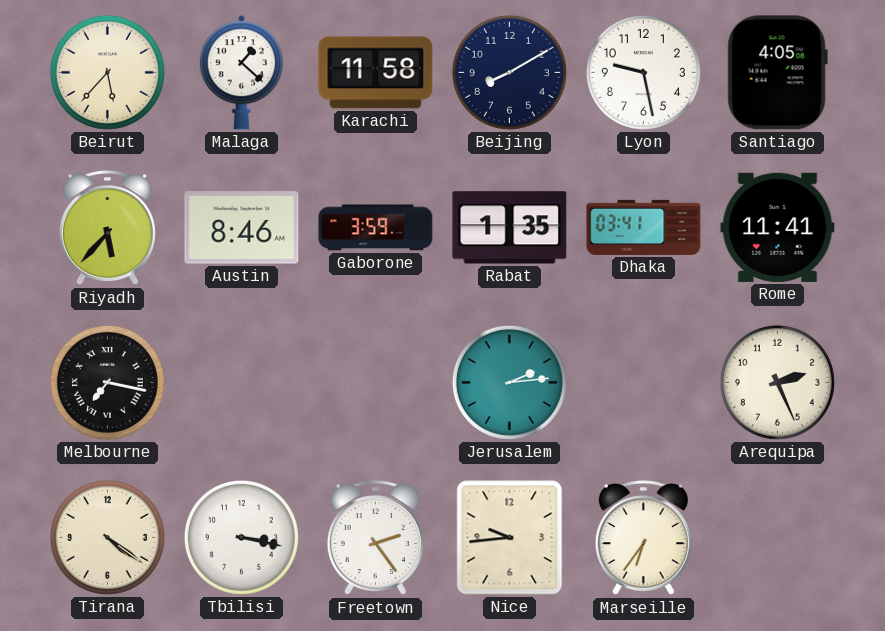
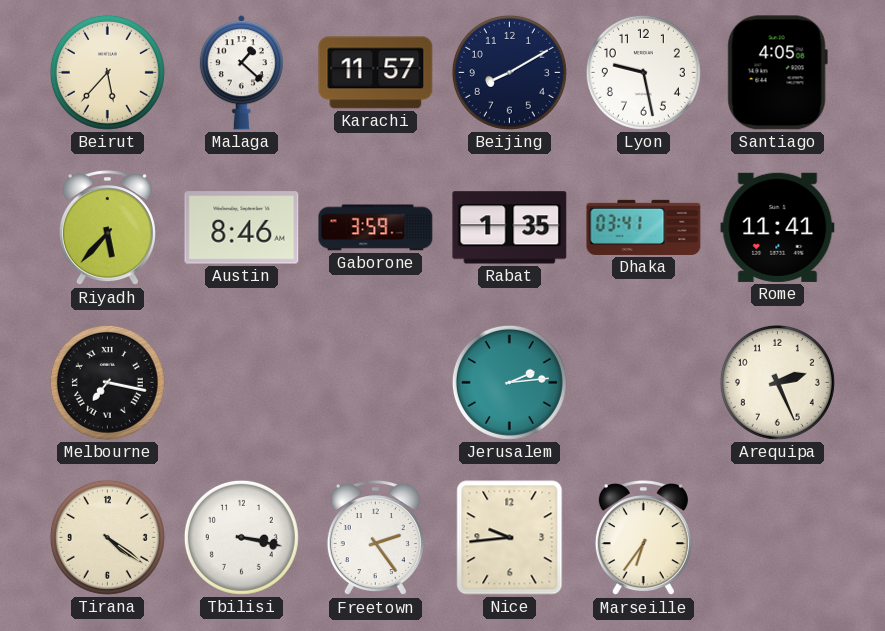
Karachi: 11:58 -> 11:57
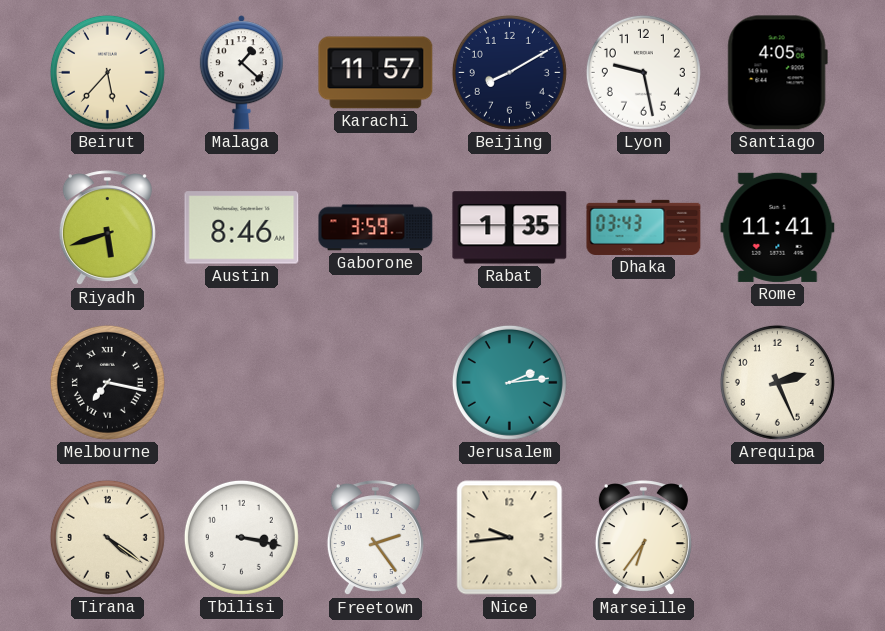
Riyadh: 5:37 -> 5:42
Dhaka: 03:41 -> 03:43
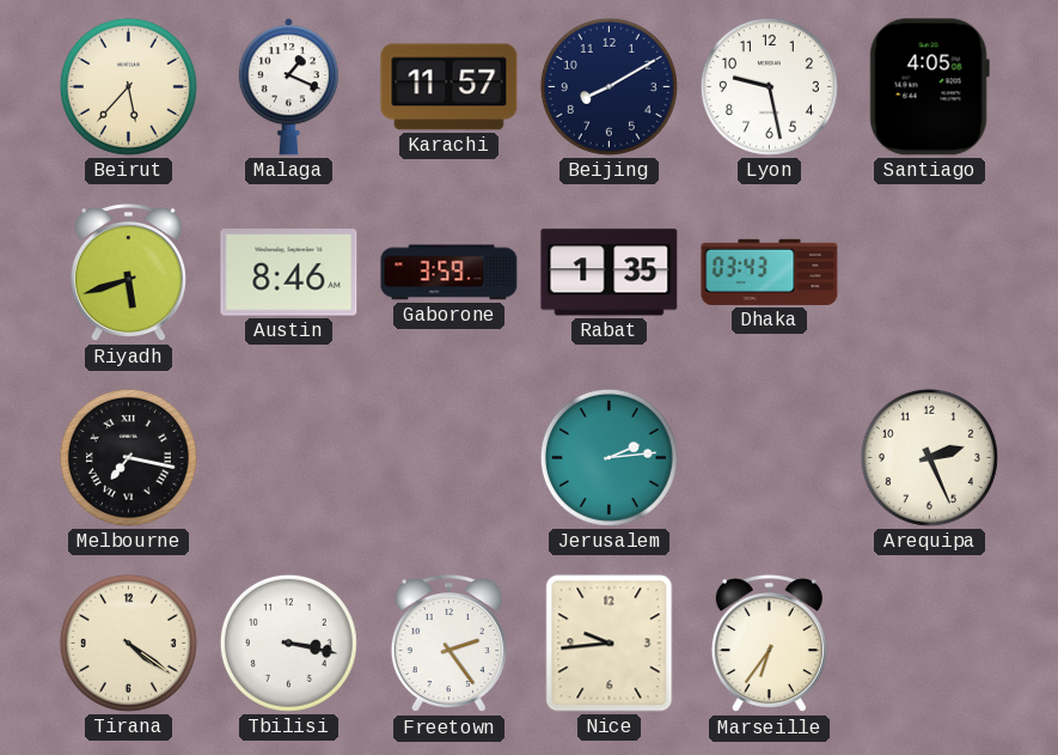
Malaga: 1:22 -> 1:19
Rome: 11:41 -> none
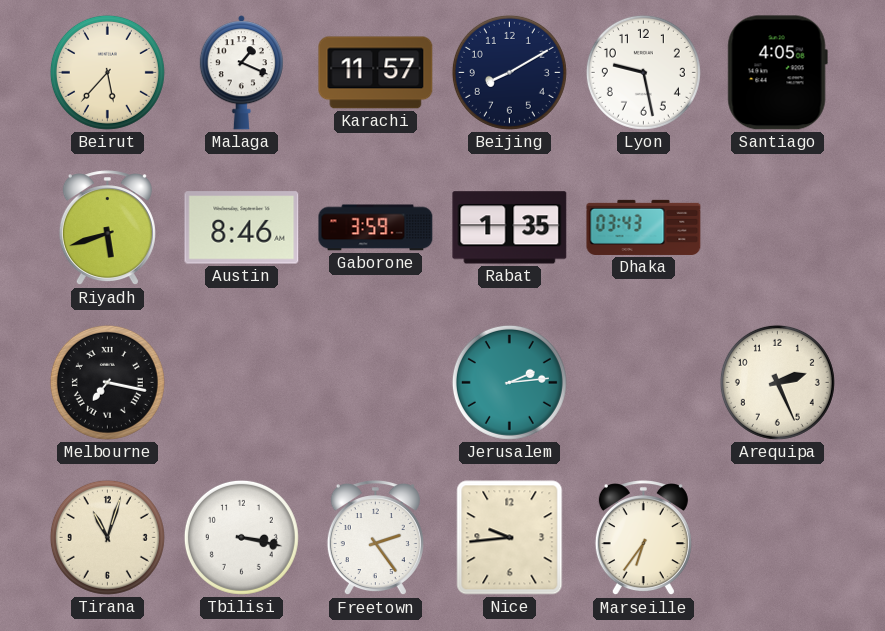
Tirana: 4:21 -> 11:03
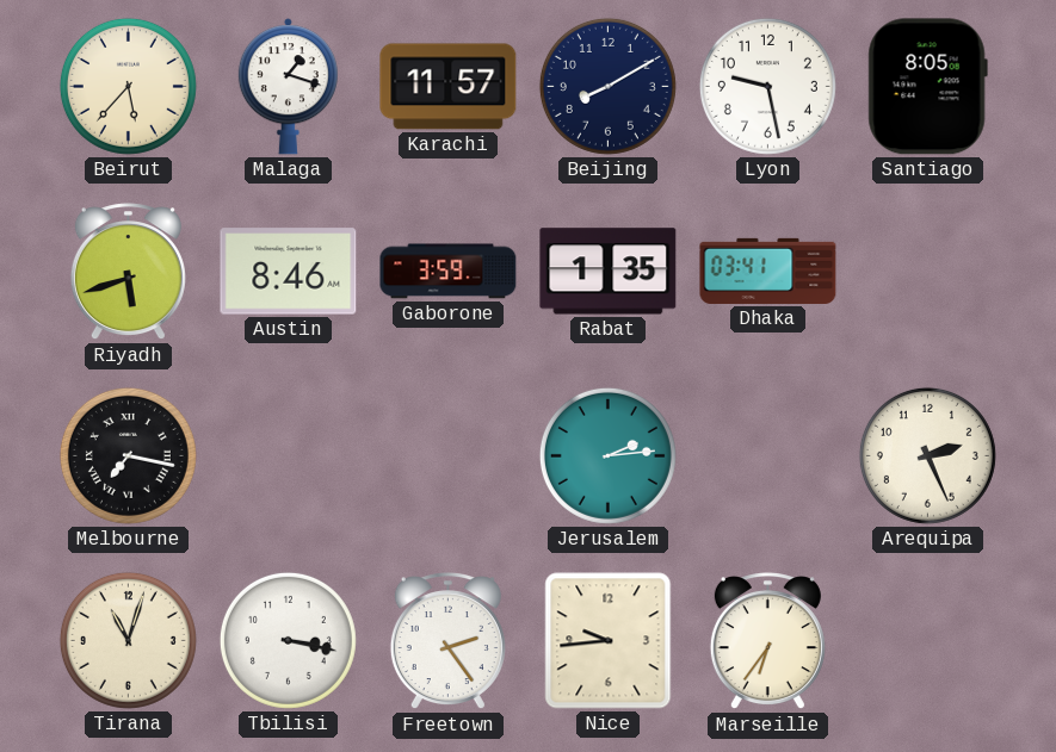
Malaga: 1:19 -> 1:18
Santiago: 4:05 -> 8:05
Dhaka: 03:43 -> 03:41
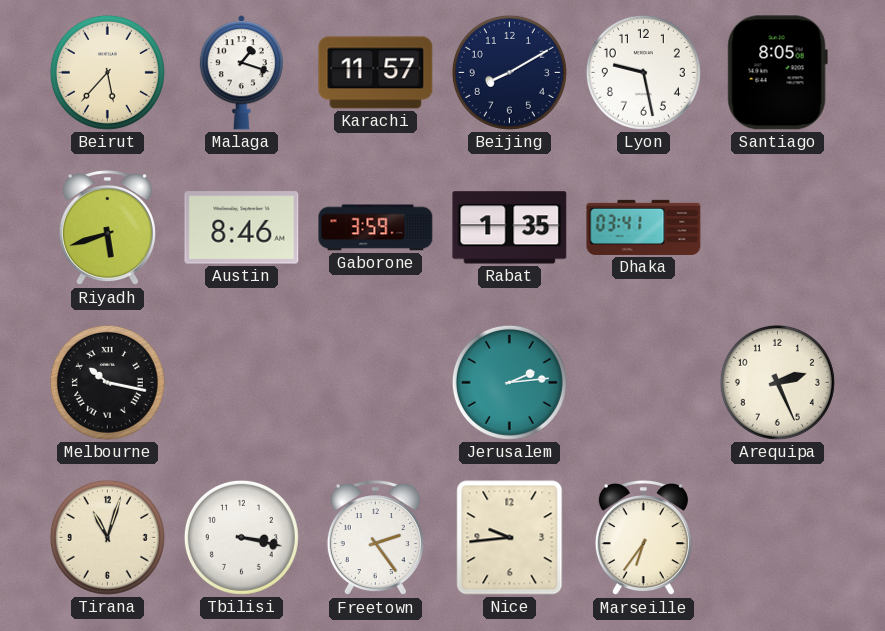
Melbourne: 7:17 -> 10:17
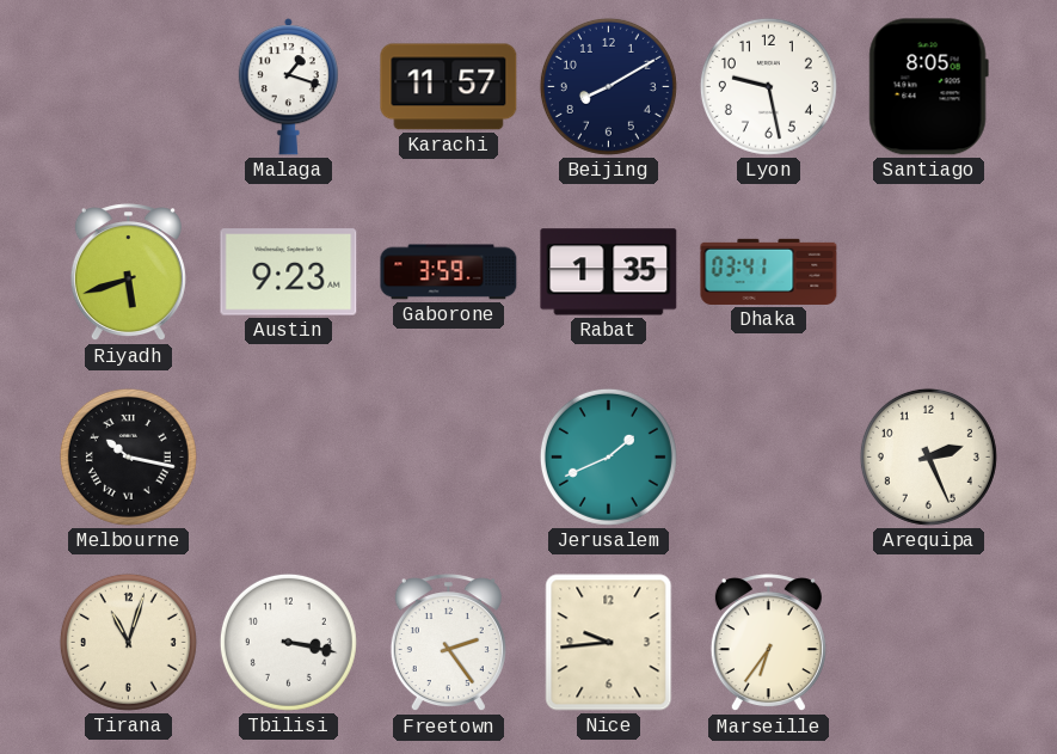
Beirut: 5:37 -> none
Austin: 8:46 -> 9:23
Jerusalem: 2:14 -> 1:41
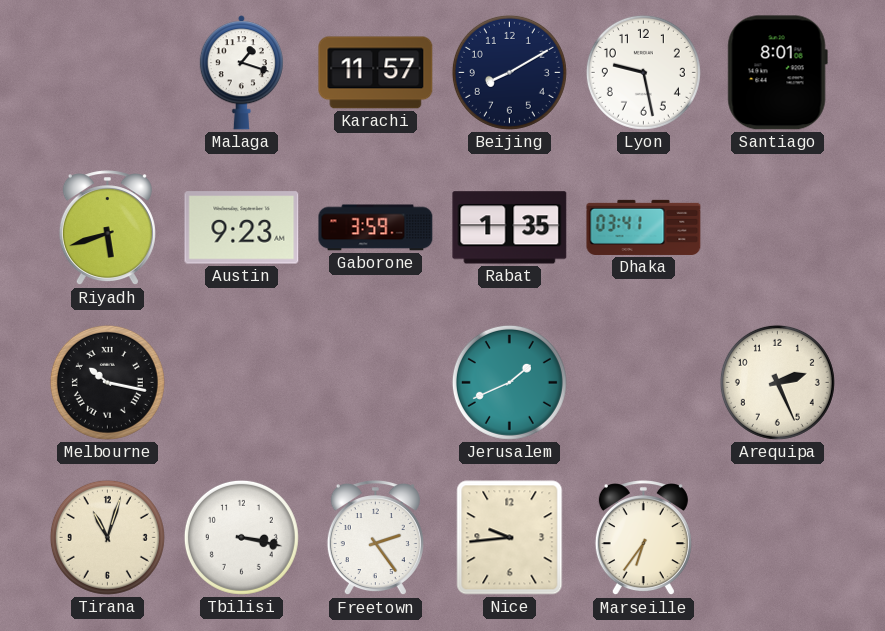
Santiago: 8:05 -> 8:01
